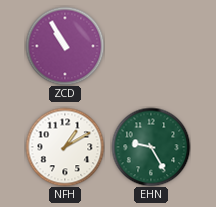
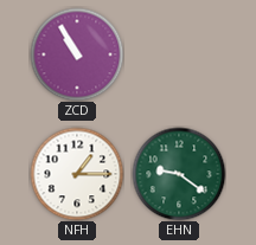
NFH: 1:10 -> 1:15
EHN: 9:25 -> 9:21
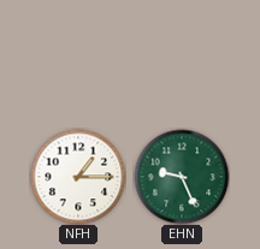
ZCD: 10:55 -> none
EHN: 9:21 -> 9:26
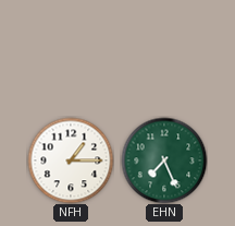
EHN: 9:26 -> 7:26
